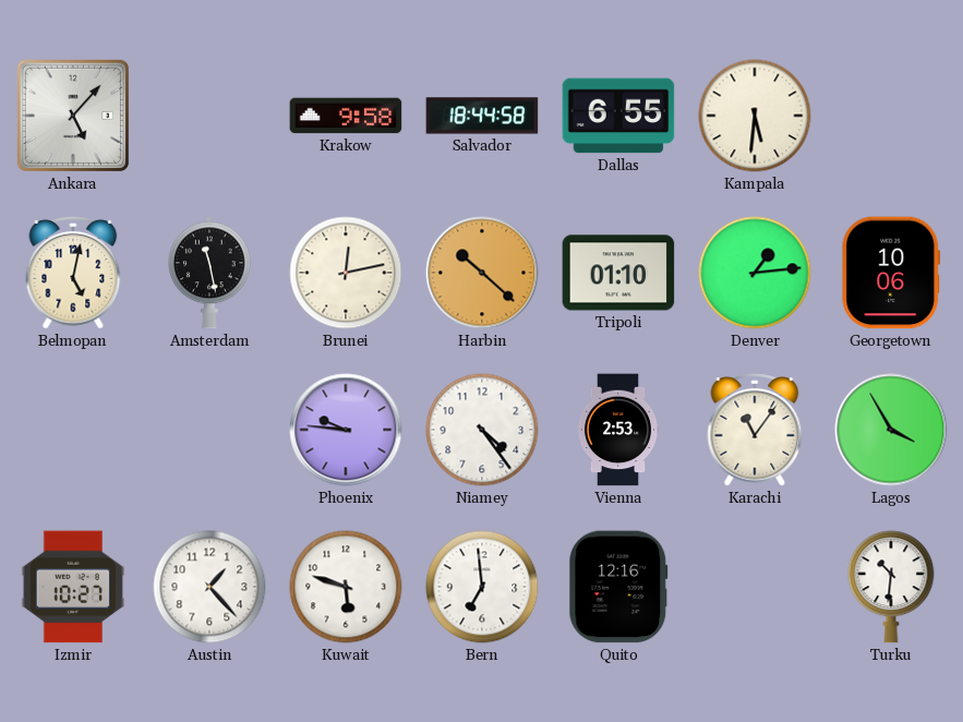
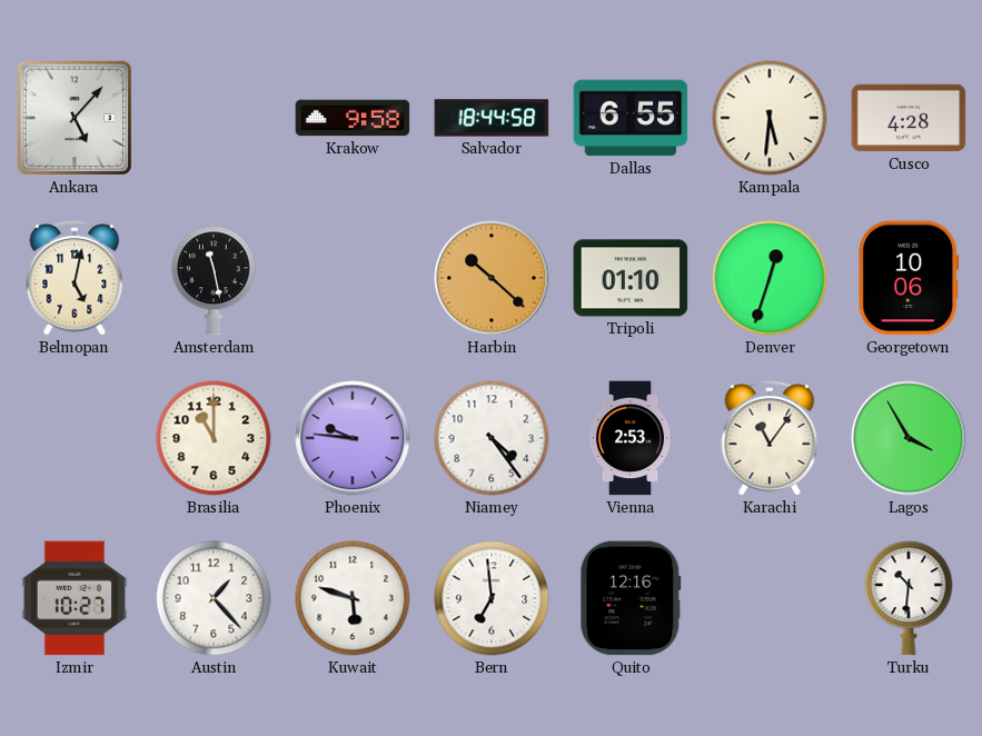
Cusco: none -> 4:28
Brunei: 12:13 -> none
Denver: 1:14 -> 12:33
Brasilia: none -> 11:00
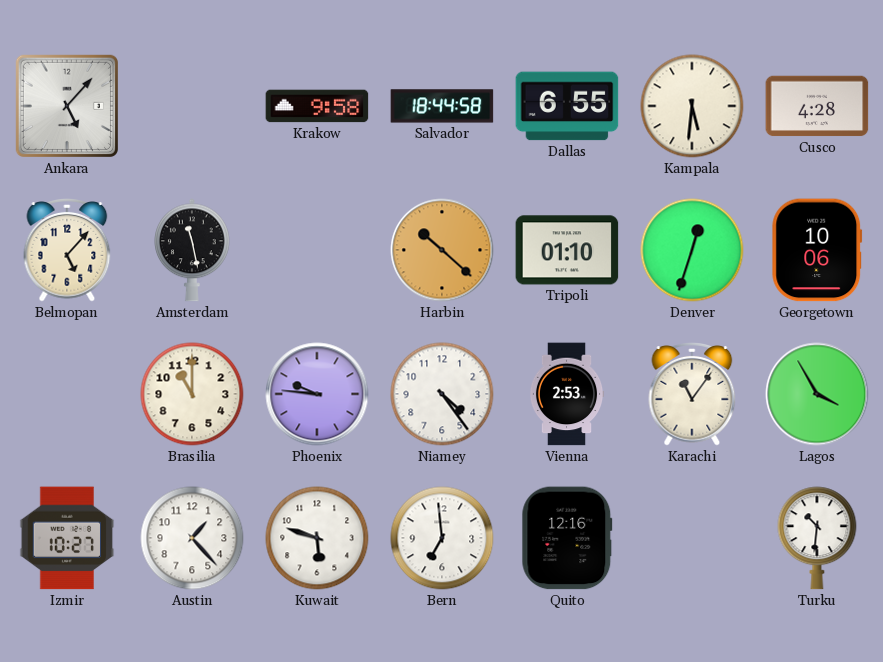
Belmopan: 5:02 -> 5:07
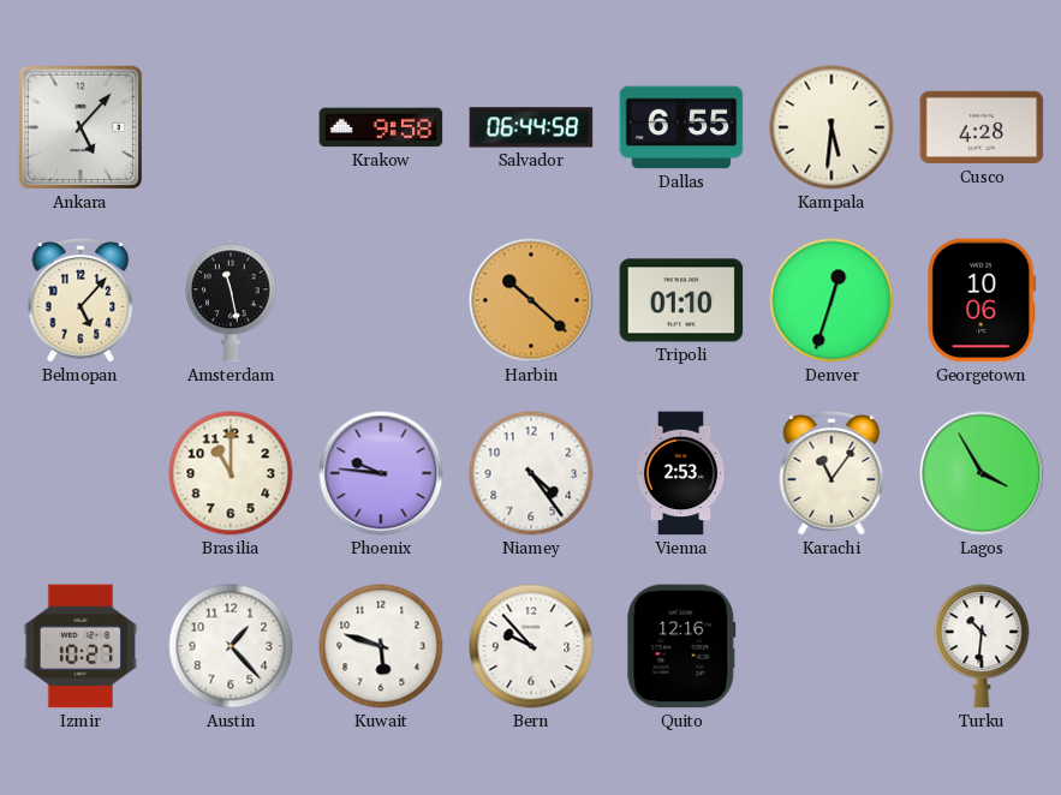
Salvador: 18:44 -> 06:44
Bern: 6:59 -> 9:53
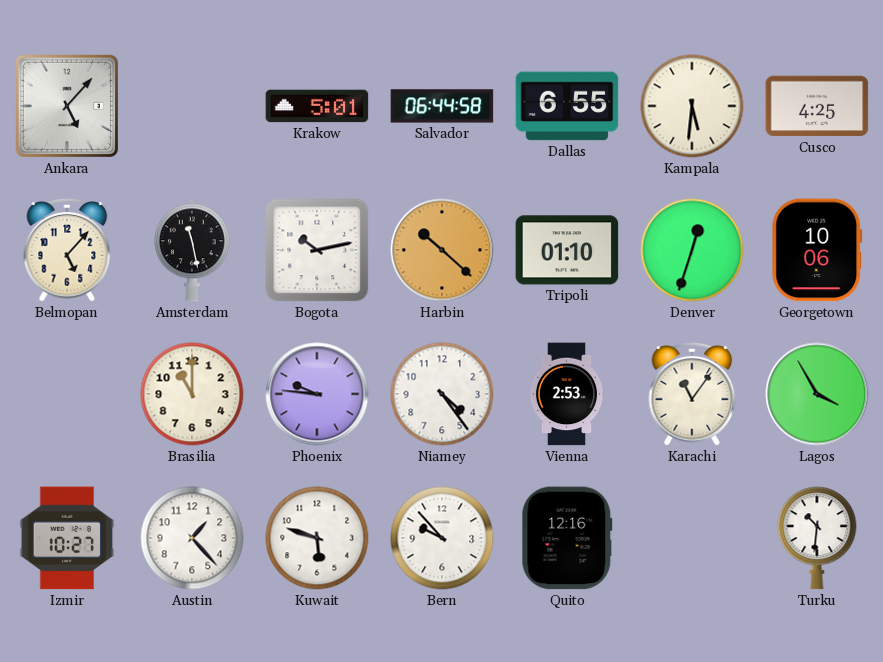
Krakow: 9:58 -> 5:01
Cusco: 4:28 -> 4:25
Bogota: none -> 10:13
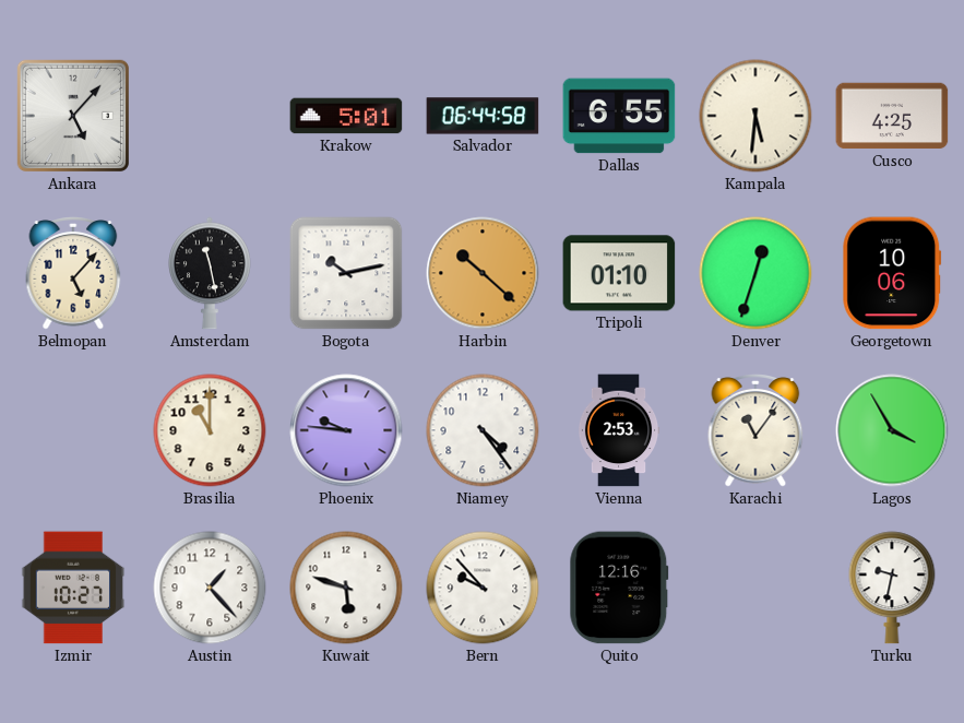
Turku: 10:31 -> 9:32
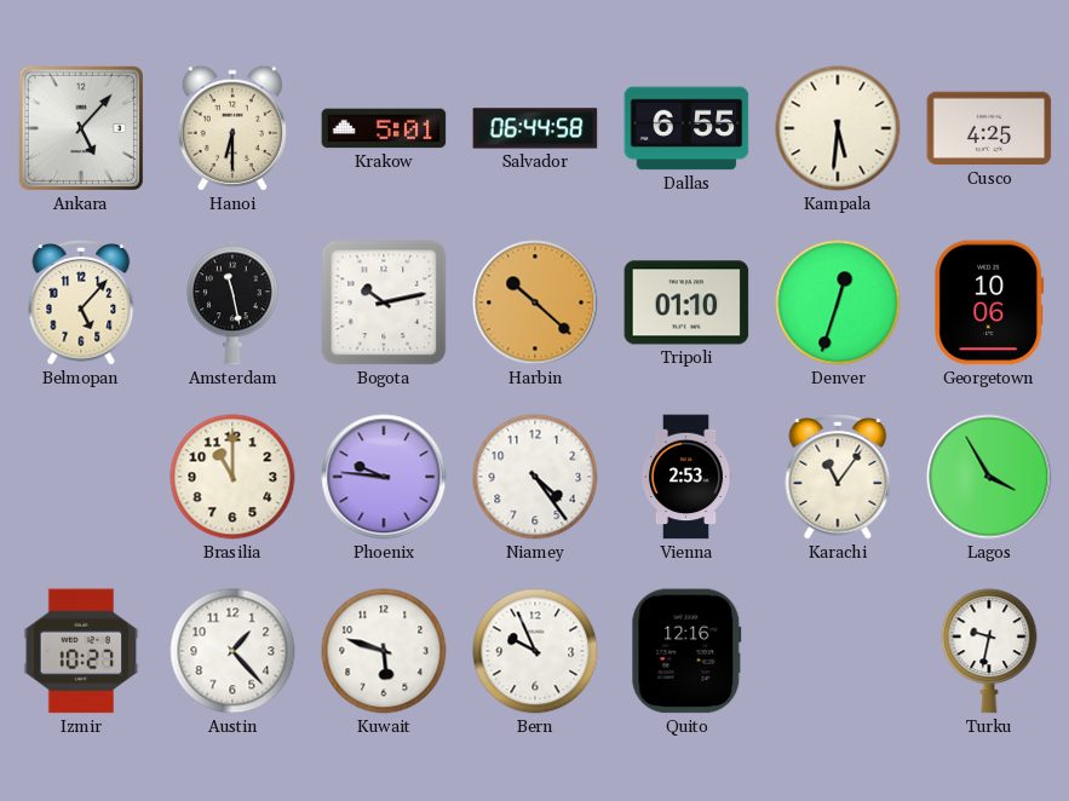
Hanoi: none -> 6:30
Bern: 9:53 -> 9:56
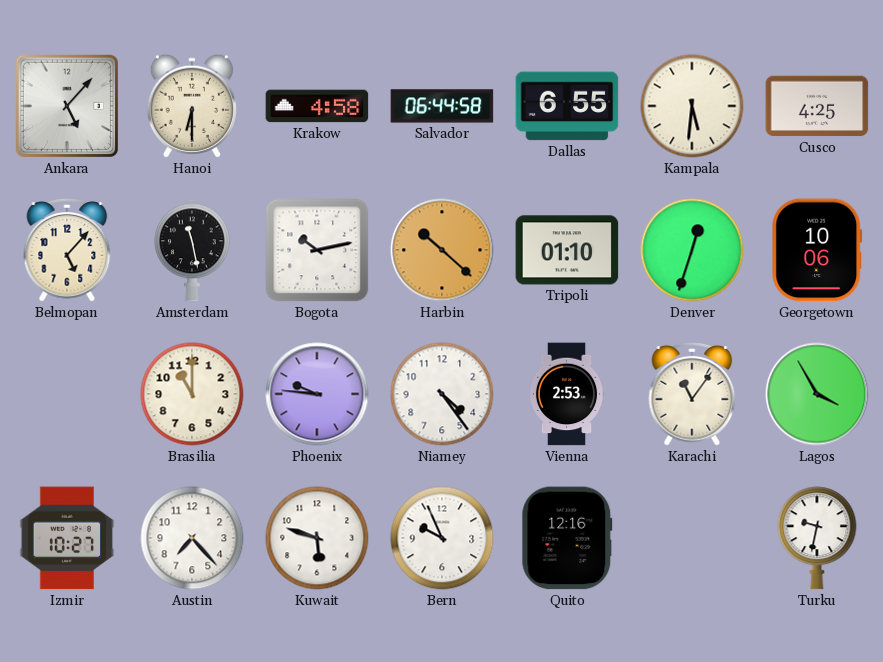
Krakow: 5:01 -> 4:58
Austin: 1:23 -> 7:23
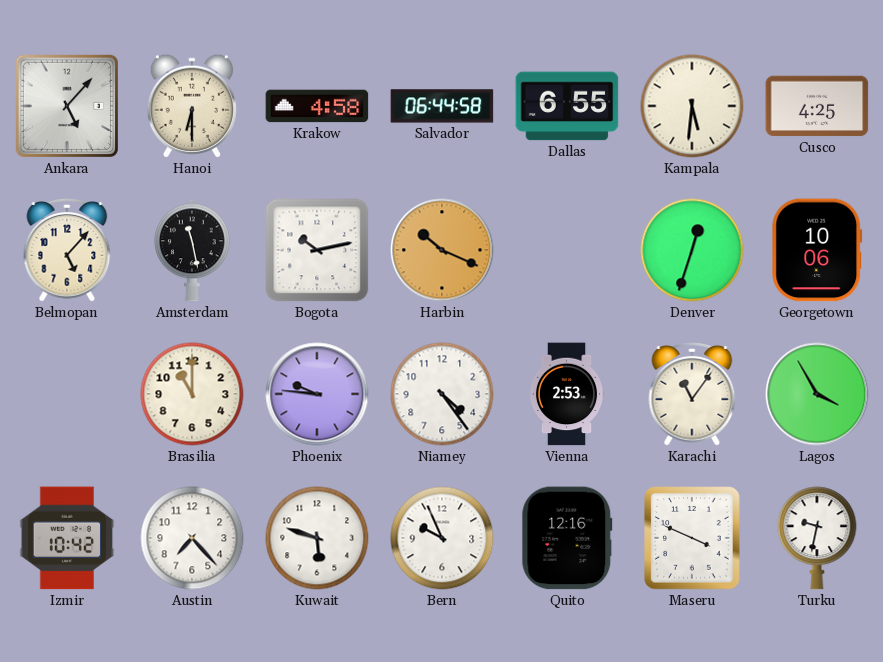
Harbin: 10:22 -> 10:19
Tripoli: 01:10 -> none
Izmir: 10:27 -> 10:42
Maseru: none -> 3:49
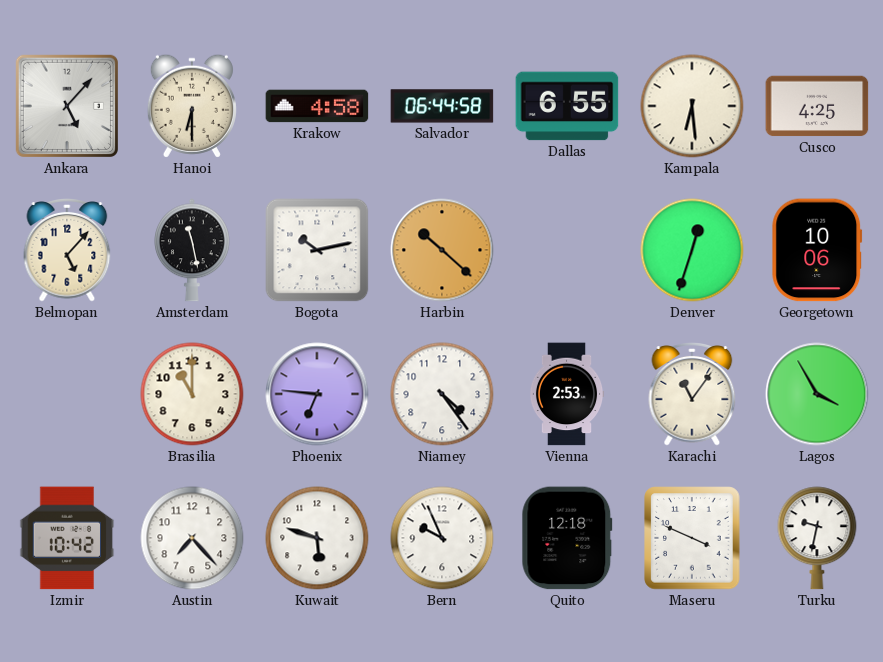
Kampala: 5:31 -> 6:29
Harbin: 10:19 -> 10:22
Phoenix: 9:46 -> 6:46
Quito: 12:16 -> 12:18
